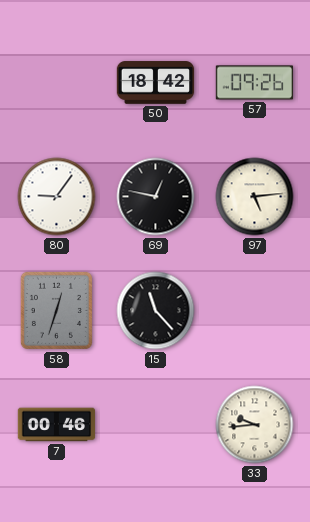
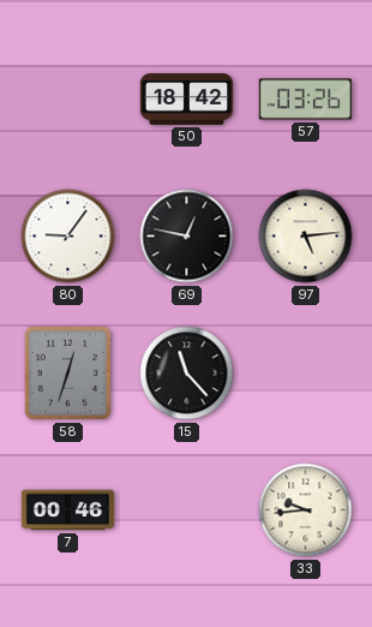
57: 09:26 -> 03:26
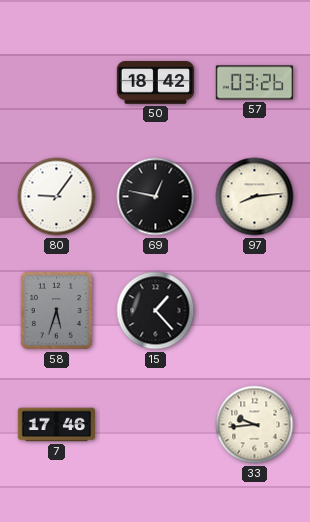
97: 5:14 -> 8:14
58: 12:33 -> 5:33
15: 11:23 -> 1:23
7: 00:46 -> 17:46
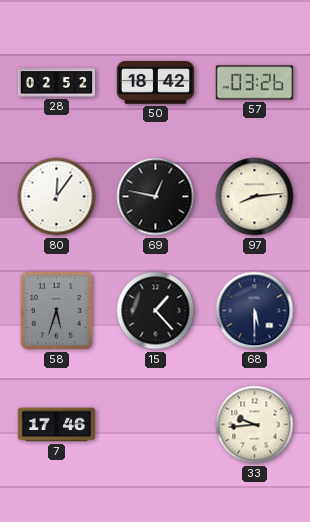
28: none -> 02:52
80: 9:06 -> 12:06
68: none -> 5:30
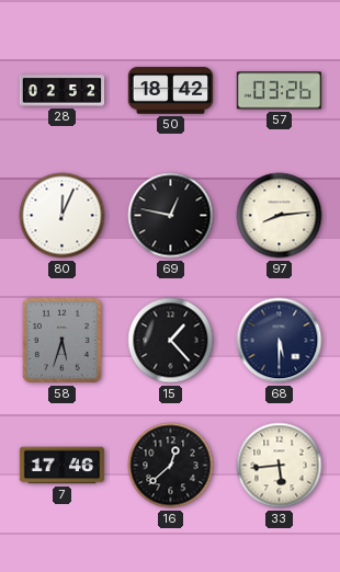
80: 12:06 -> 12:04
16: none -> 12:38
33: 9:44 -> 5:44
